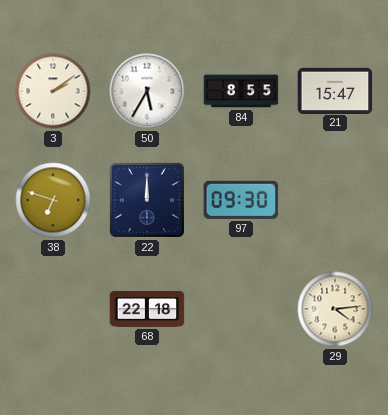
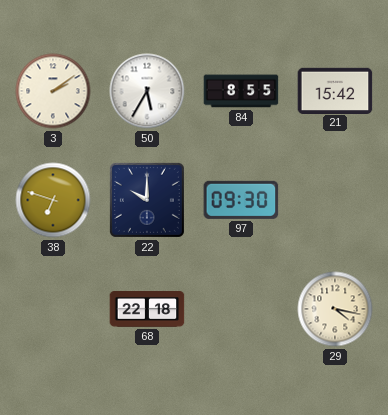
21: 15:47 -> 15:42
22: 12:00 -> 10:00
29: 4:14 -> 4:17
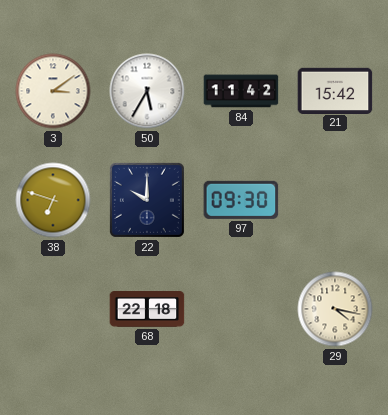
3: 2:09 -> 3:09
84: 8:55 -> 11:42
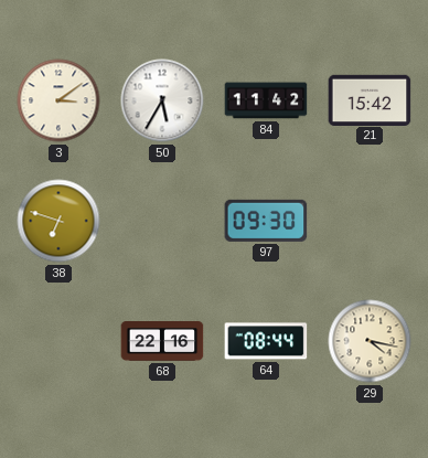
22: 10:00 -> none
68: 22:18 -> 22:16
64: none -> 08:44
